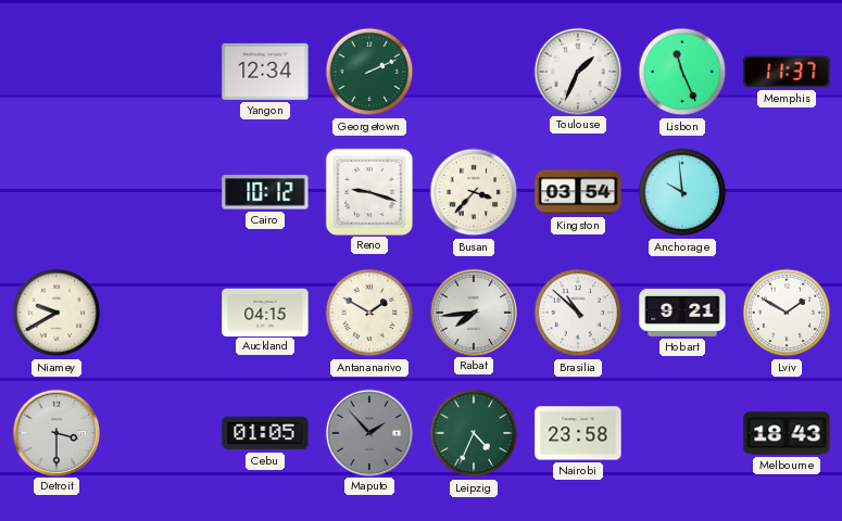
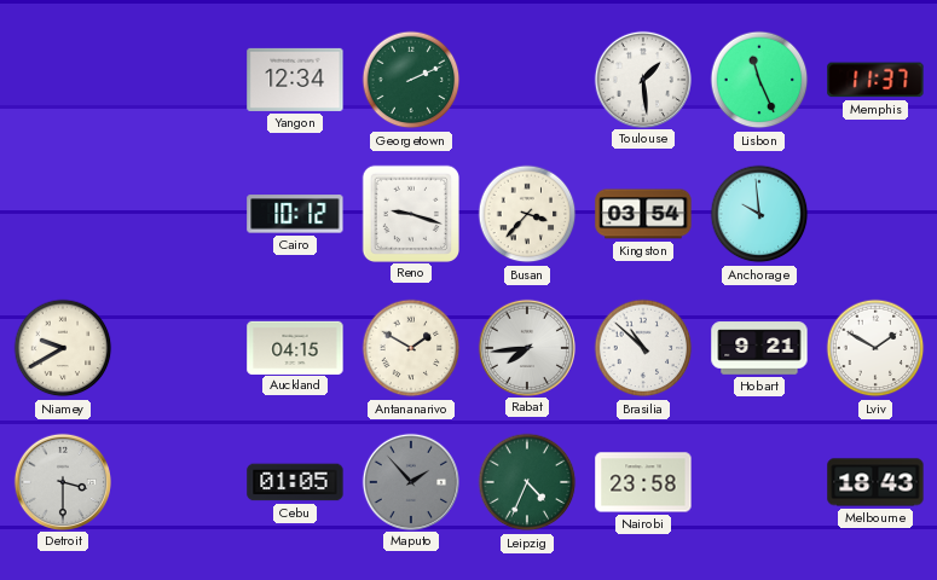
Toulouse: 1:34 -> 1:29
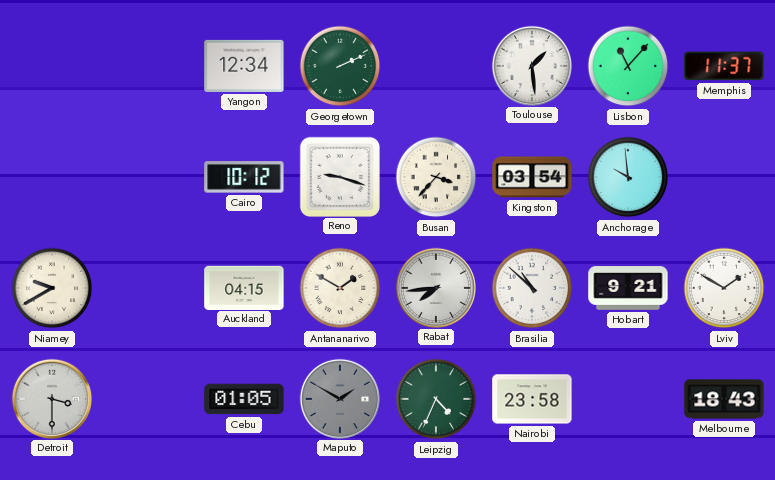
Lisbon: 11:26 -> 11:07
Maputo: 1:53 -> 1:50
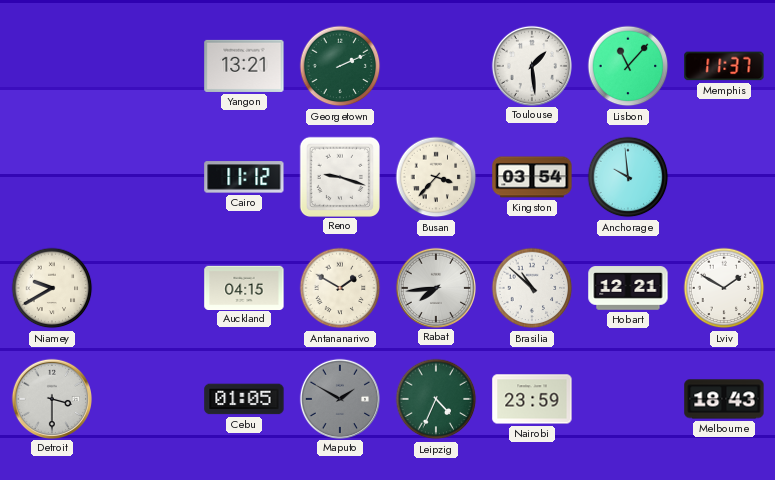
Yangon: 12:34 -> 13:21
Cairo: 10:12 -> 11:12
Hobart: 9:21 -> 12:21
Nairobi: 23:58 -> 23:59
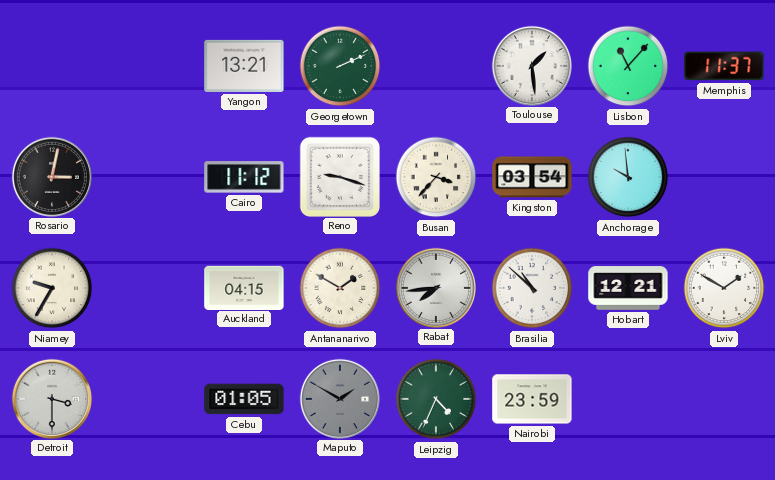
Rosario: none -> 3:02
Niamey: 9:40 -> 9:35
Melbourne: 18:43 -> none
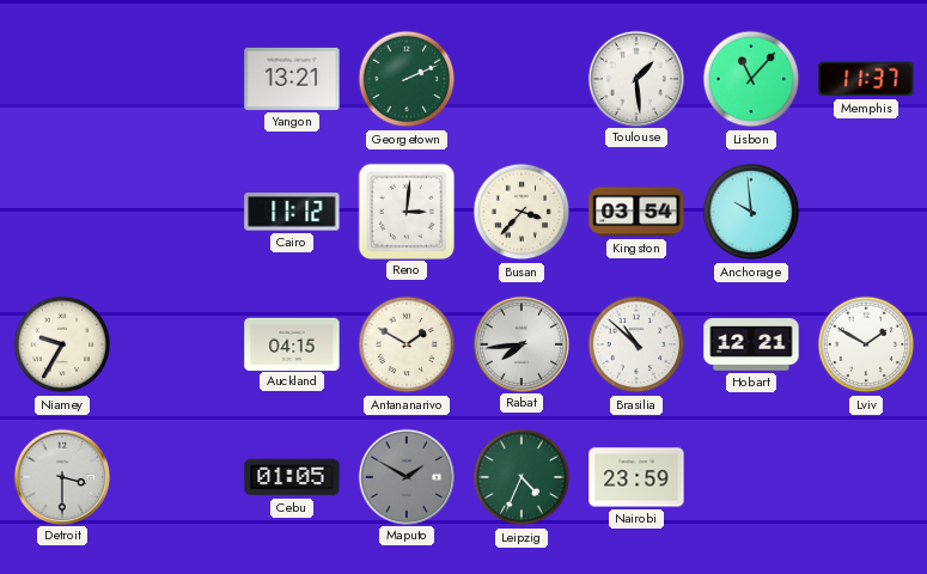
Rosario: 3:02 -> none
Reno: 9:18 -> 3:01
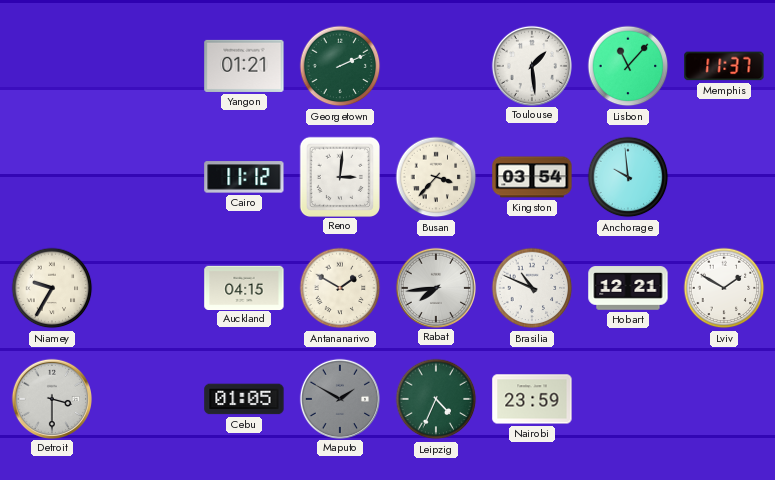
Yangon: 13:21 -> 01:21
Brasilia: 10:52 -> 10:49
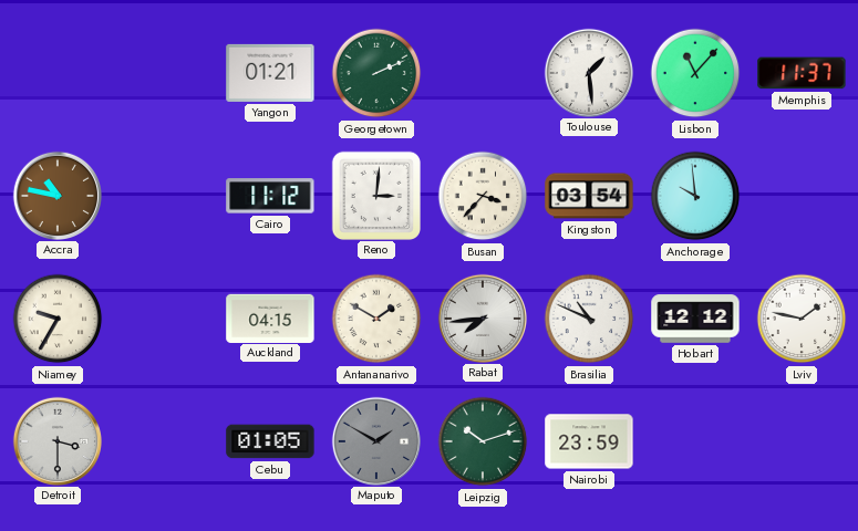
Accra: none -> 10:47
Hobart: 12:21 -> 12:12
Lviv: 1:50 -> 1:47
Leipzig: 4:34 -> 10:12
